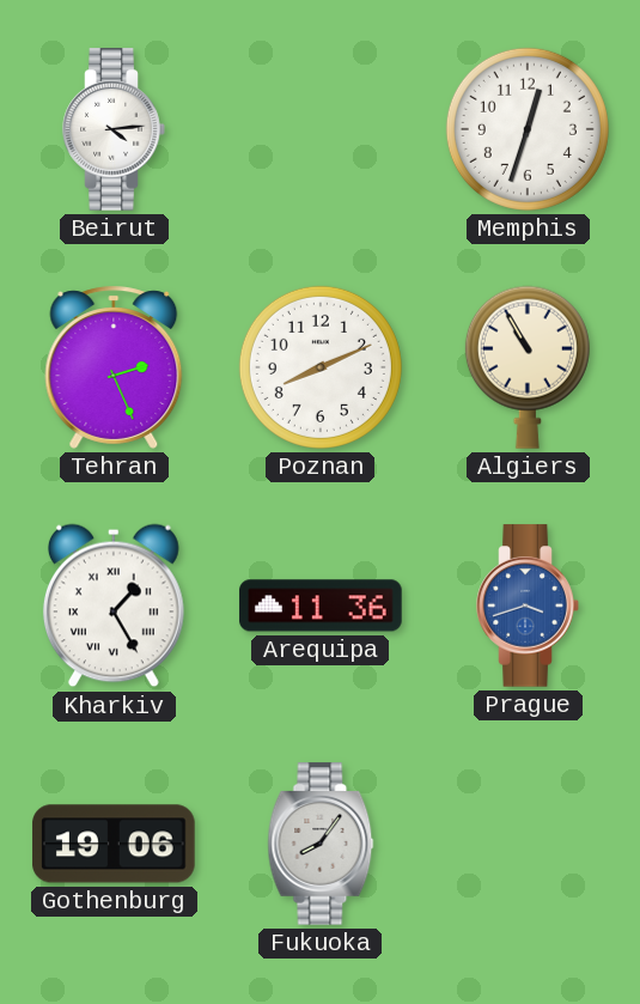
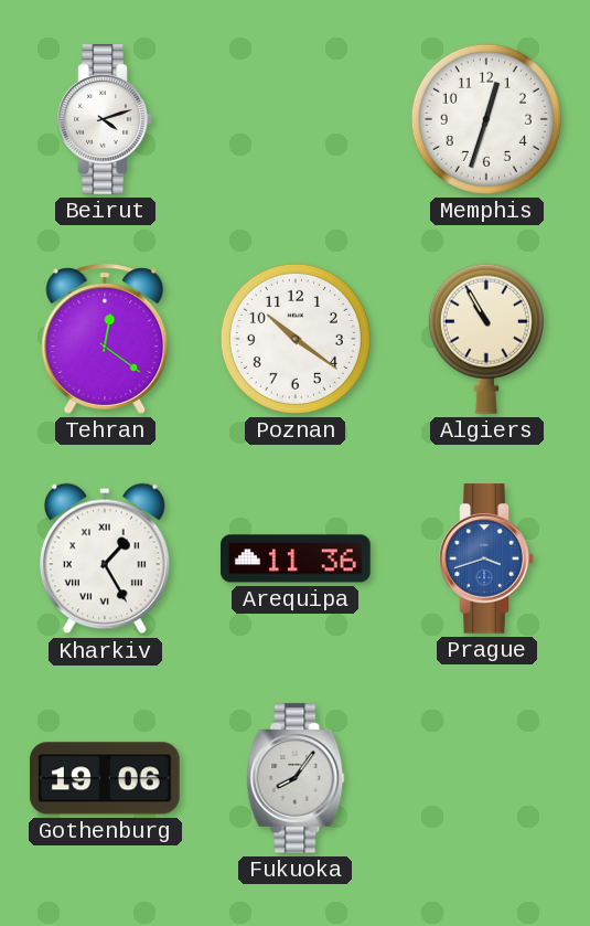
Beirut: 4:14 -> 4:12
Tehran: 2:26 -> 12:21
Poznan: 8:11 -> 10:21
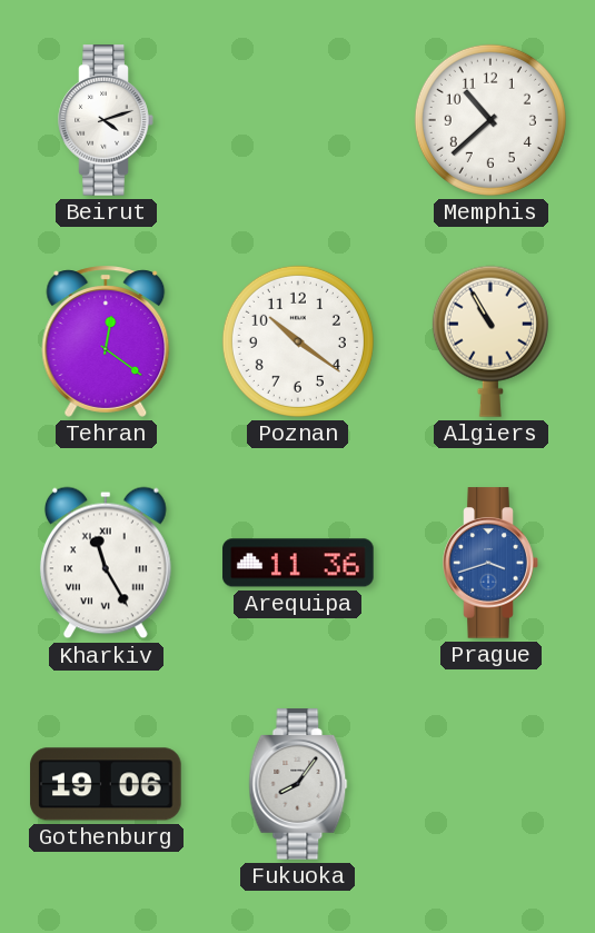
Memphis: 12:33 -> 10:38
Kharkiv: 1:25 -> 11:25
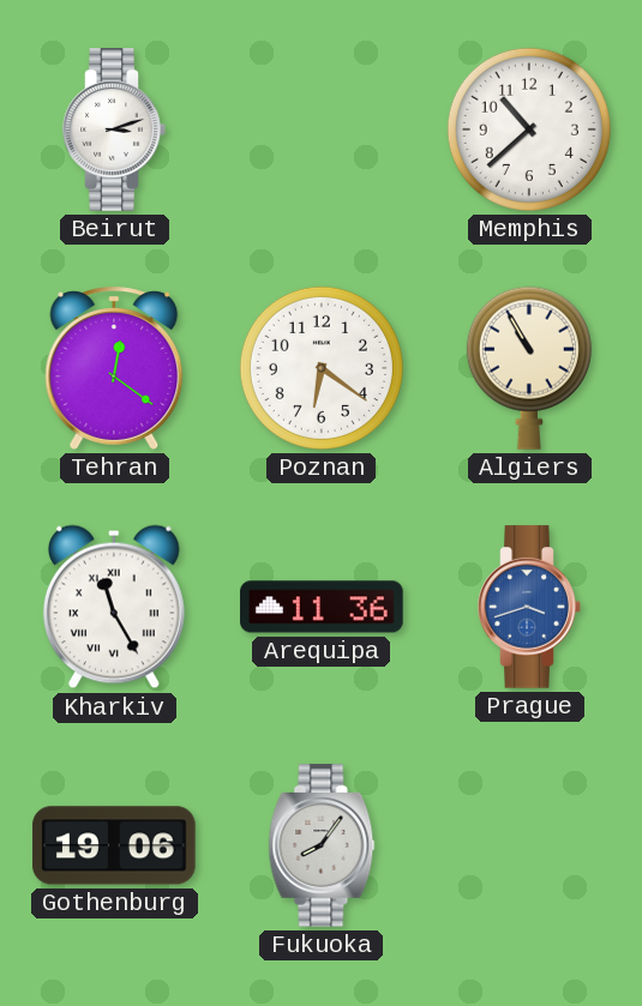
Beirut: 4:12 -> 3:12
Poznan: 10:21 -> 6:21
